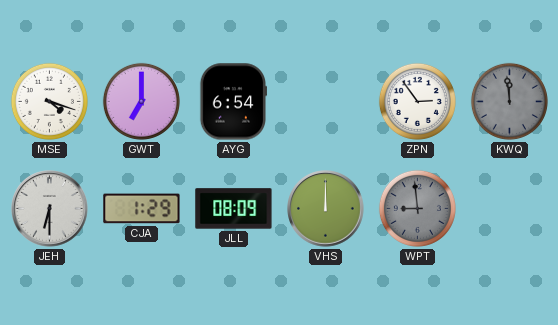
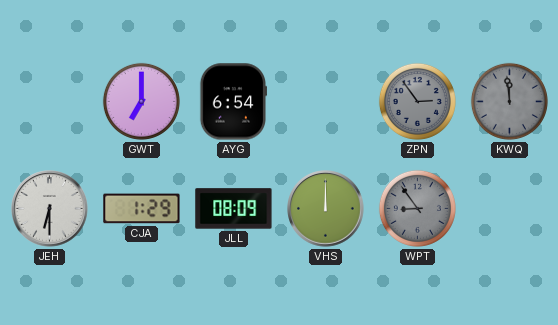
MSE: 4:18 -> none
ZPN dial: white -> grey
WPT: 8:59 -> 8:54
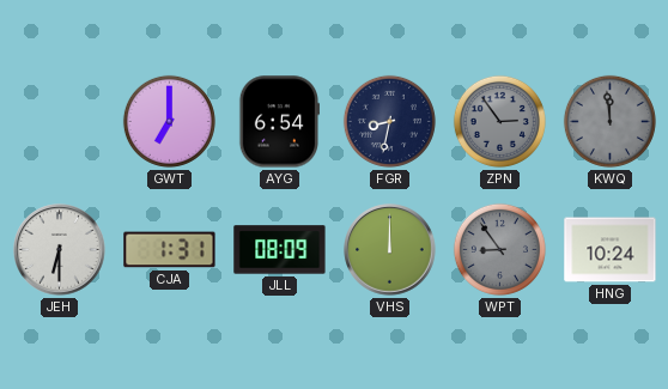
FGR: none -> 8:32
CJA: 1:29 -> 1:31
HNG: none -> 10:24
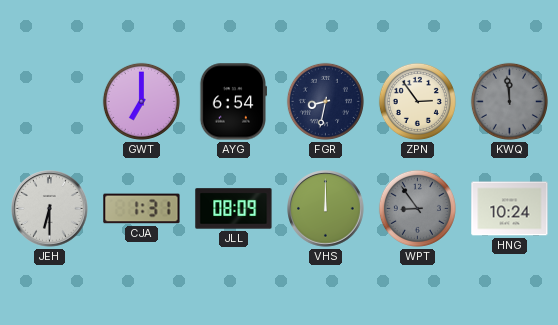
ZPN dial: grey -> cream
